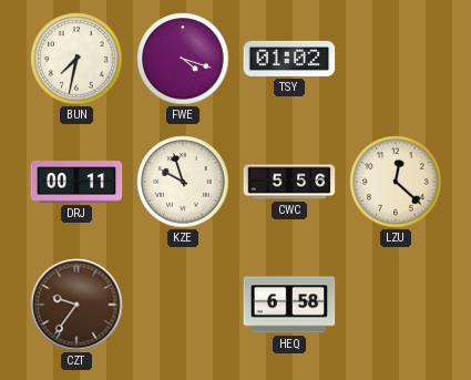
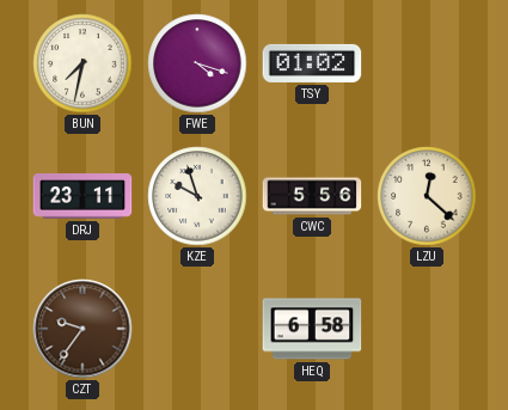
DRJ: 00:11 -> 23:11
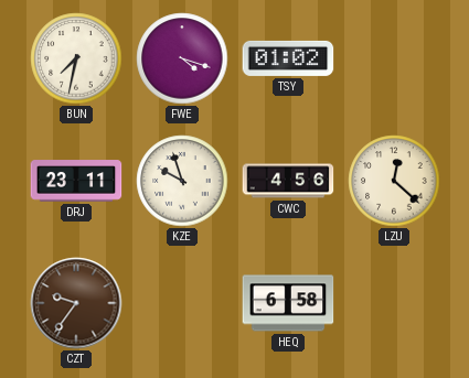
CWC: 5:56 -> 4:56
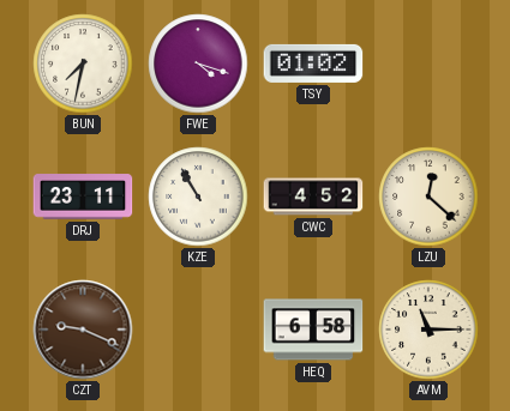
KZE: 9:57 -> 10:55
CWC: 4:56 -> 4:52
CZT: 9:36 -> 9:19
AVM: none -> 11:15
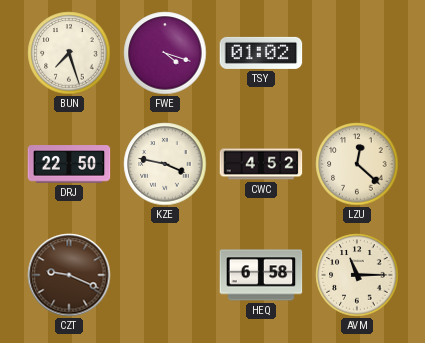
BUN: 7:32 -> 7:27
DRJ: 23:11 -> 22:50
KZE: 10:55 -> 3:47
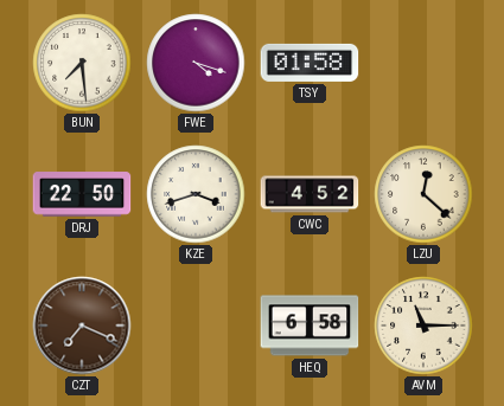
BUN: 7:27 -> 7:29
TSY: 01:02 -> 01:58
KZE: 3:47 -> 3:42
CZT: 9:19 -> 7:19
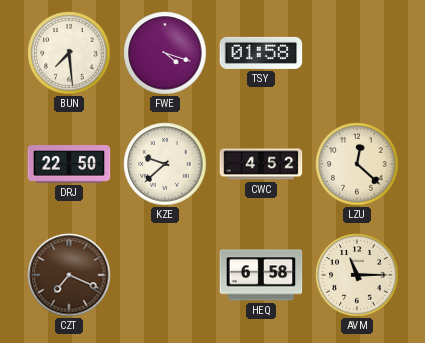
KZE: 3:42 -> 9:38
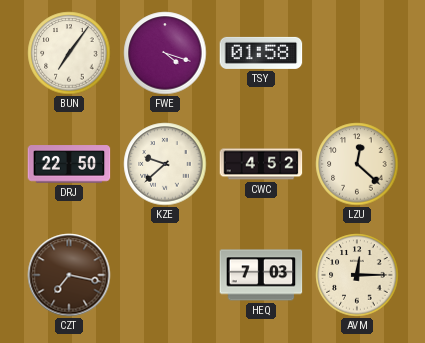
BUN: 7:29 -> 7:06
CZT: 7:19 -> 7:17
HEQ: 6:58 -> 7:03
AVM: 11:15 -> 12:15
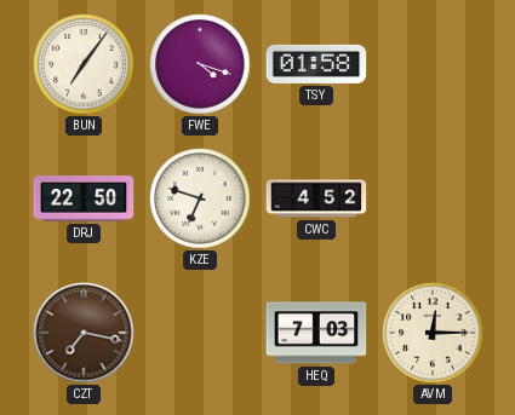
KZE: 9:38 -> 6:48
LZU: 12:22 -> none
